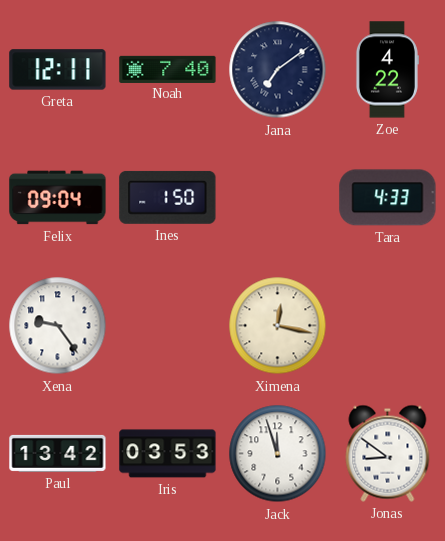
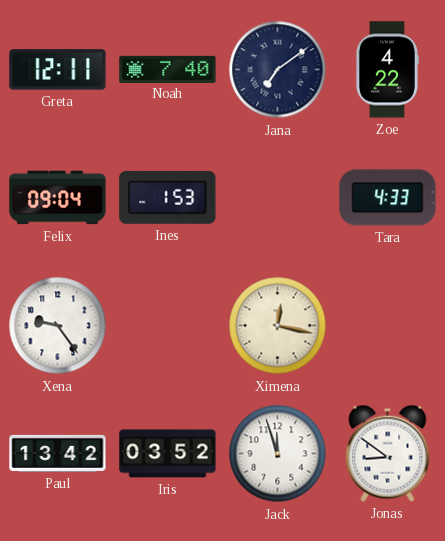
Ines: 1:50 -> 1:53
Iris: 03:53 -> 03:52
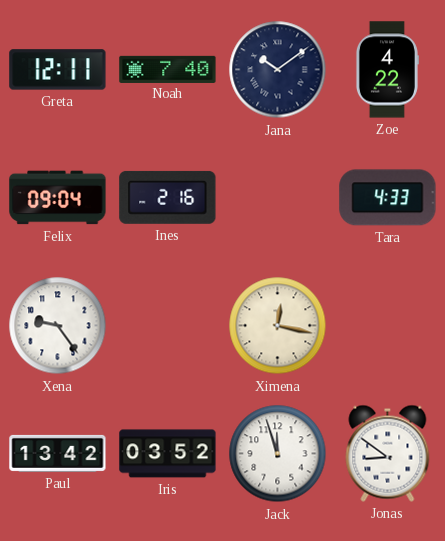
Jana: 7:09 -> 10:09
Ines: 1:53 -> 2:16
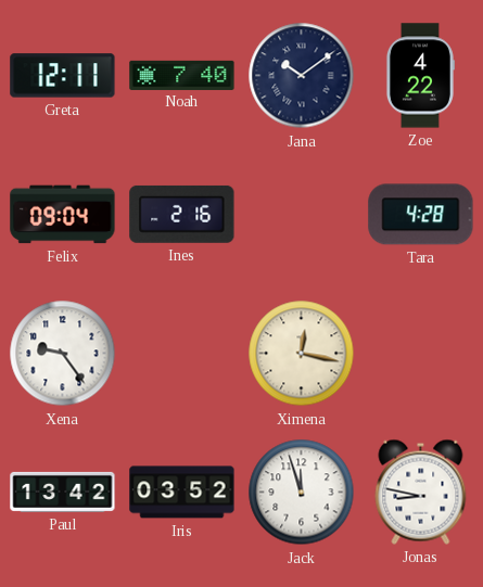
Tara: 4:33 -> 4:28
Jonas: 8:51 -> 8:47
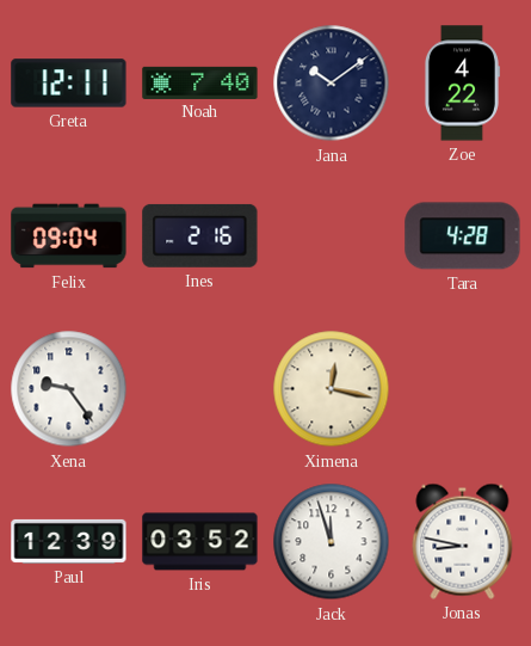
Paul: 13:42 -> 12:39
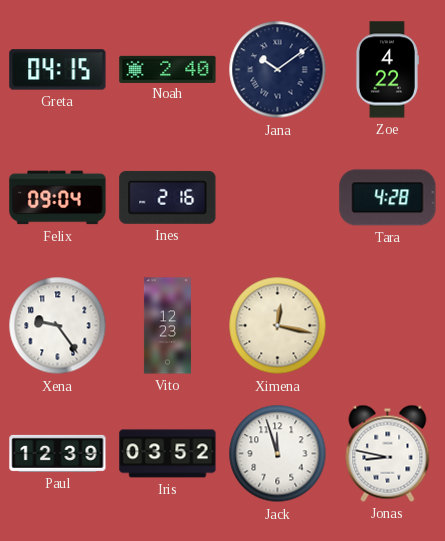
Greta: 12:11 -> 04:15
Noah: 7:40 -> 2:40
Vito: none -> 12:23
